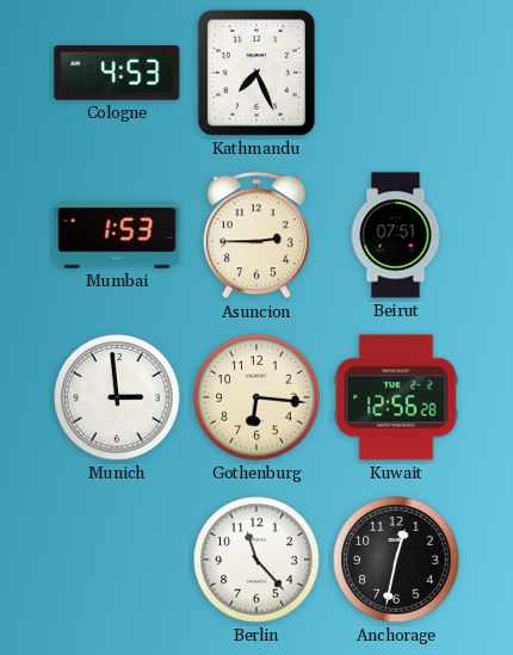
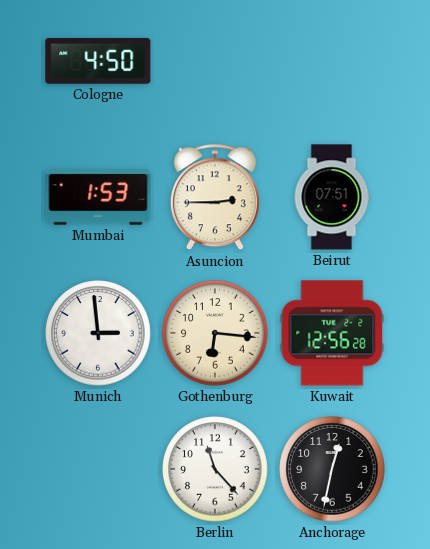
Cologne: 4:53 -> 4:50
Kathmandu: 7:26 -> none
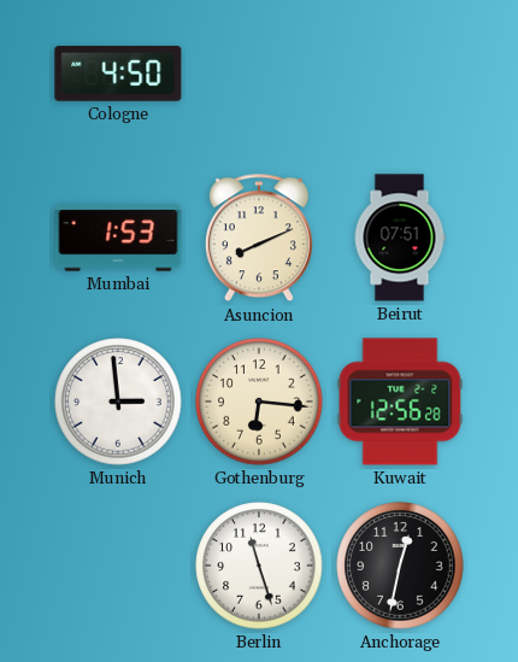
Asuncion: 2:45 -> 8:11
Berlin: 11:23 -> 11:27
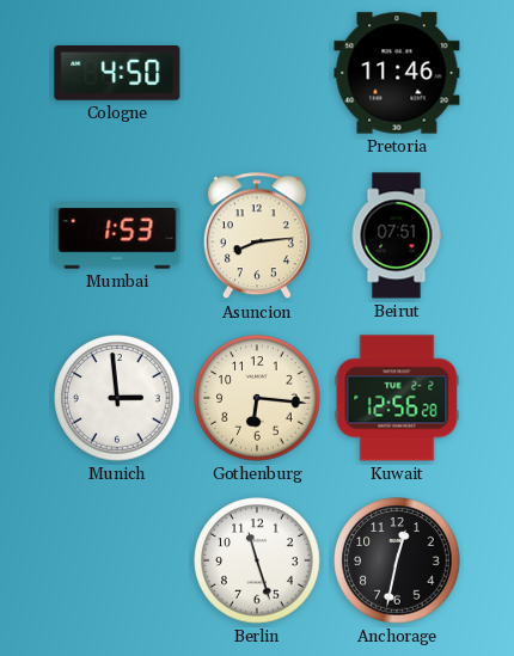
Pretoria: none -> 11:46
Asuncion: 8:11 -> 8:14
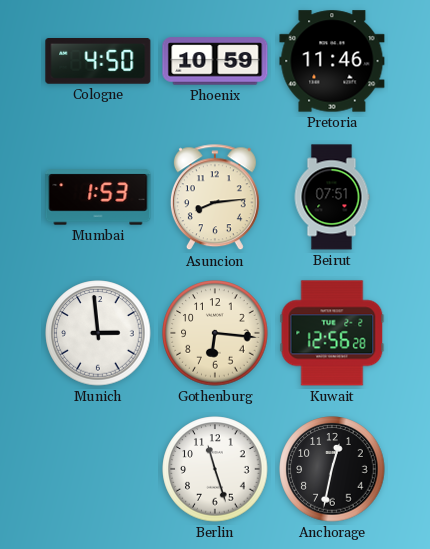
Phoenix: none -> 10:59
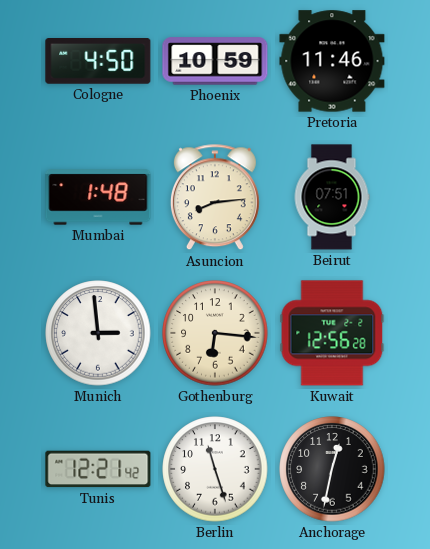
Mumbai: 1:53 -> 1:48
Tunis: none -> 12:21
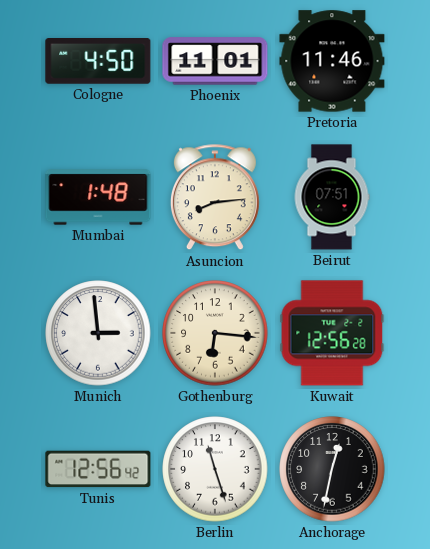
Phoenix: 10:59 -> 11:01
Tunis: 12:21 -> 12:56
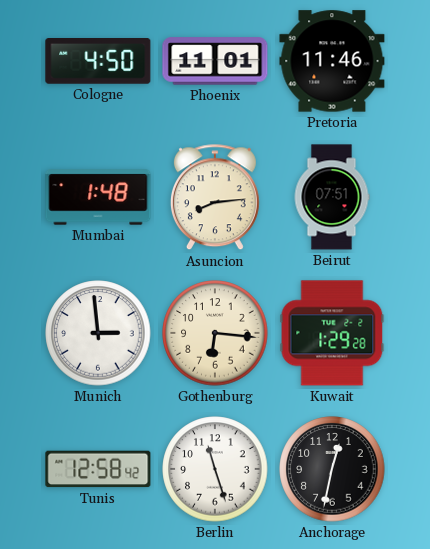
Kuwait: 12:56 -> 1:29
Tunis: 12:56 -> 12:58
